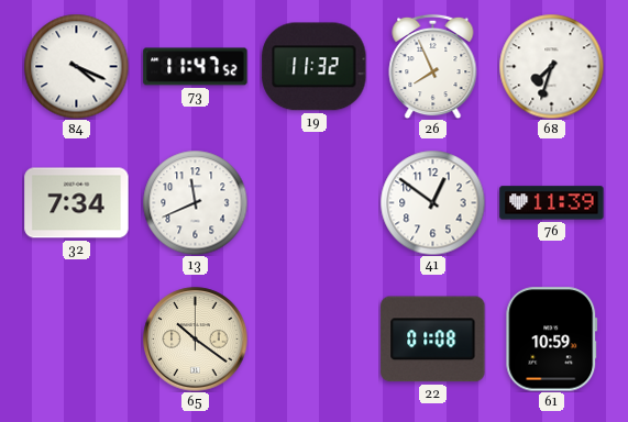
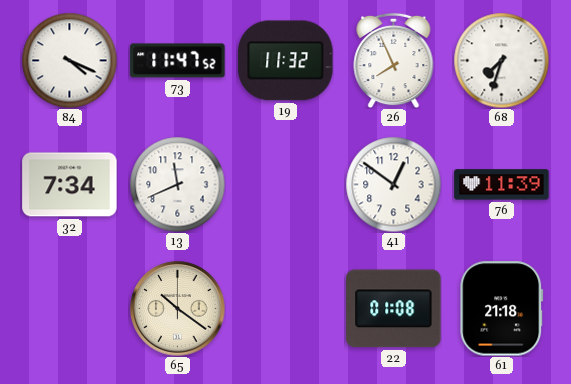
61: 10:59 -> 21:18
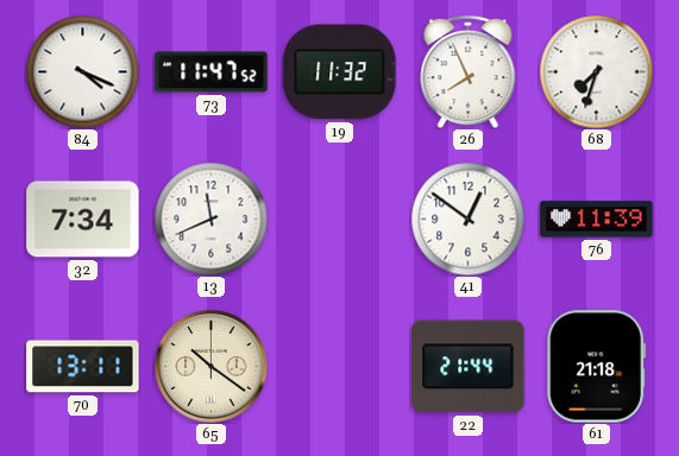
70: none -> 13:11
22: 01:08 -> 21:44
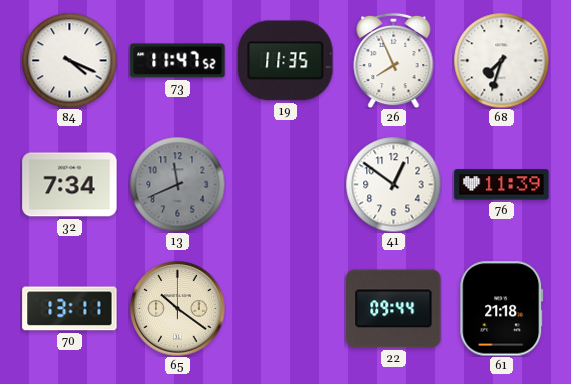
19: 11:32 -> 11:35
13 dial: white -> grey
22: 21:44 -> 09:44
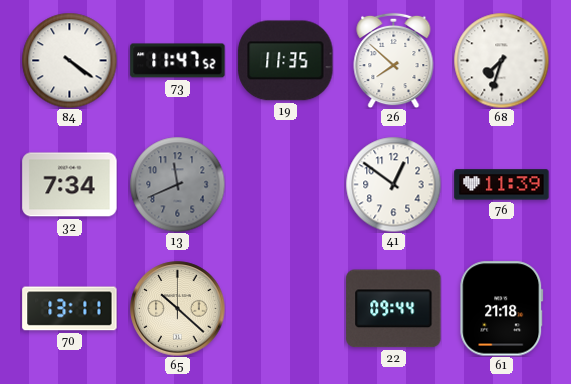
84: 4:19 -> 4:21
26: 7:56 -> 7:52
65: 10:21 -> 10:22
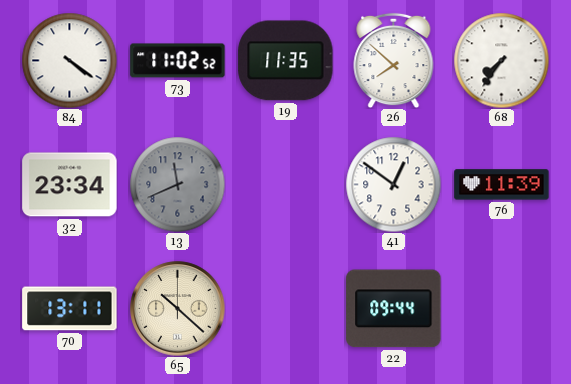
73: 11:47 -> 11:02
68: 7:33 -> 7:36
32: 7:34 -> 23:34
61: 21:18 -> none
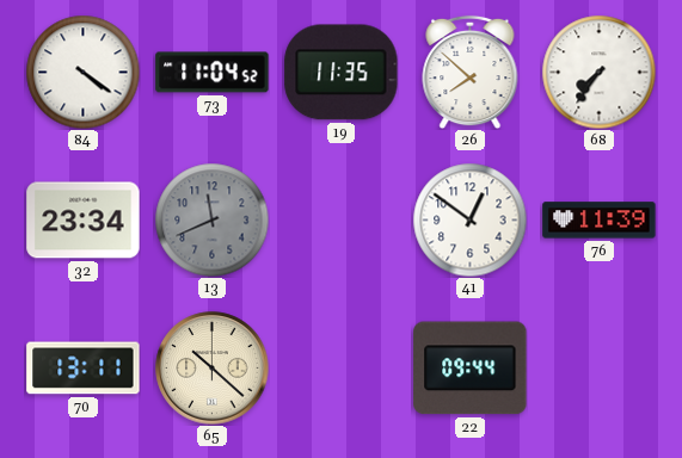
73: 11:02 -> 11:04
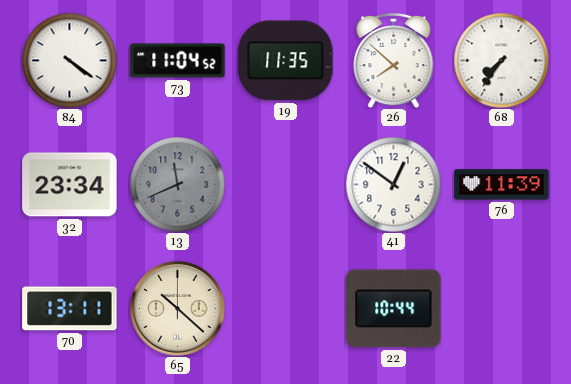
22: 09:44 -> 10:44
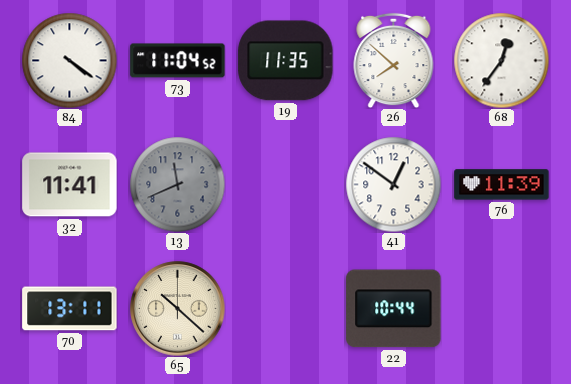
68: 7:36 -> 12:36
32: 23:34 -> 11:41
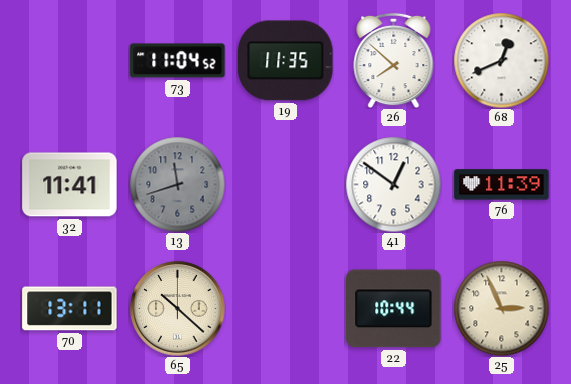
84: 4:21 -> none
68: 12:36 -> 12:41
13: 11:41 -> 11:42
25: none -> 2:56
